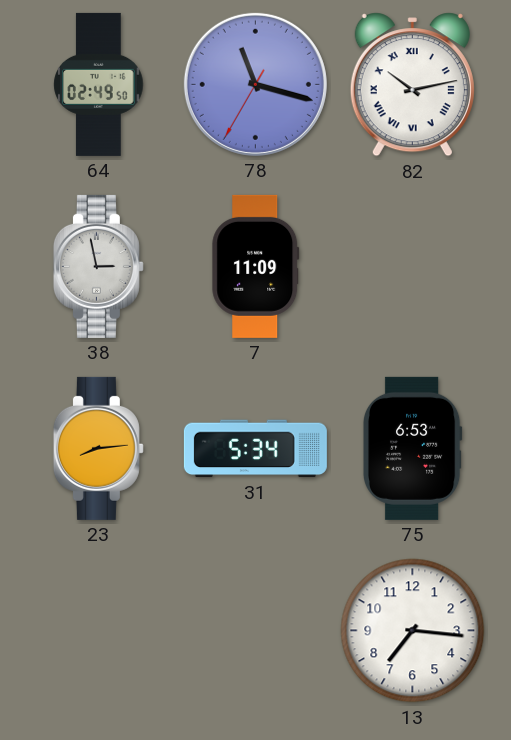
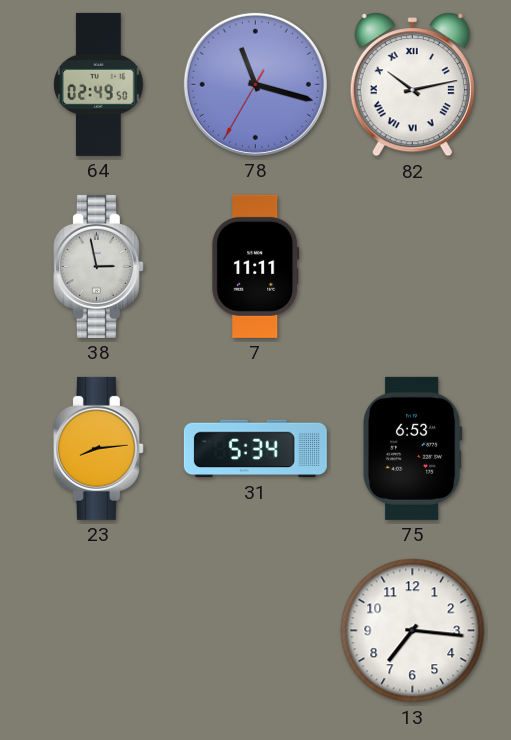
7: 11:09 -> 11:11
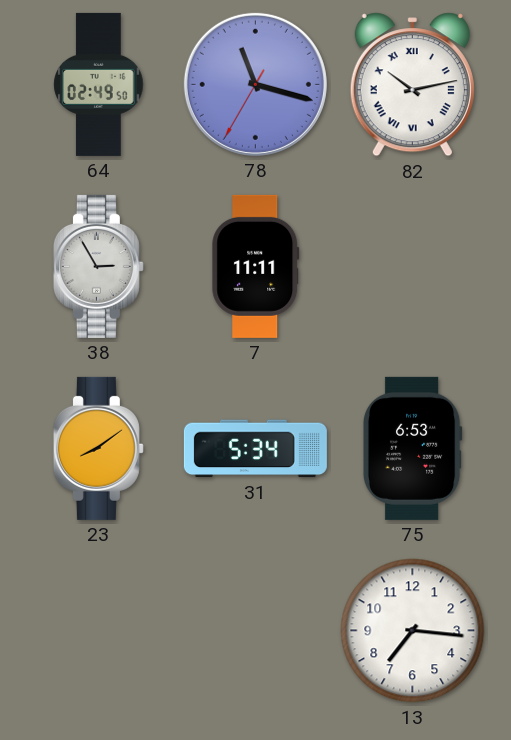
38: 2:58 -> 2:55
23: 8:14 -> 8:09
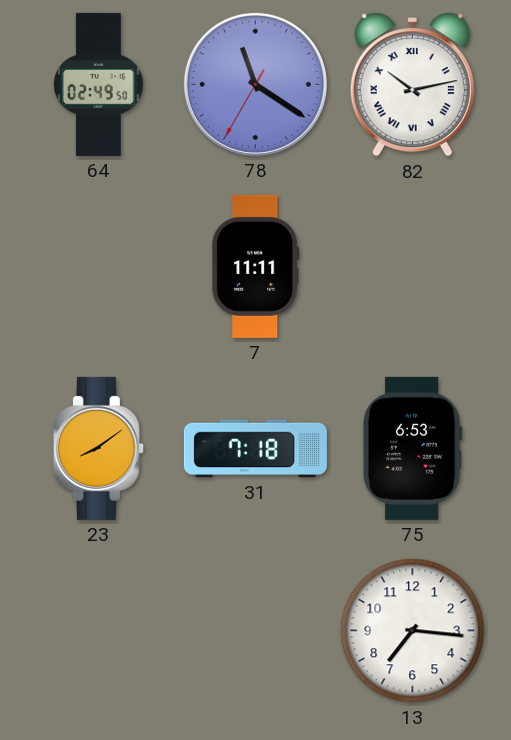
78: 11:17 -> 11:20
38: 2:55 -> none
31: 5:34 -> 7:18
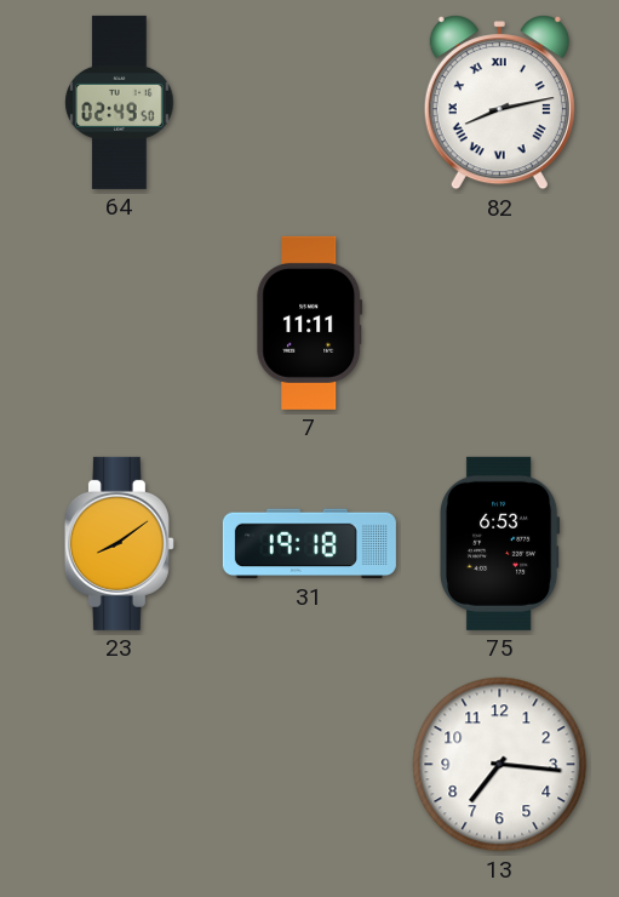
78: 11:20 -> none
82: 10:13 -> 8:13
31: 7:18 -> 19:18
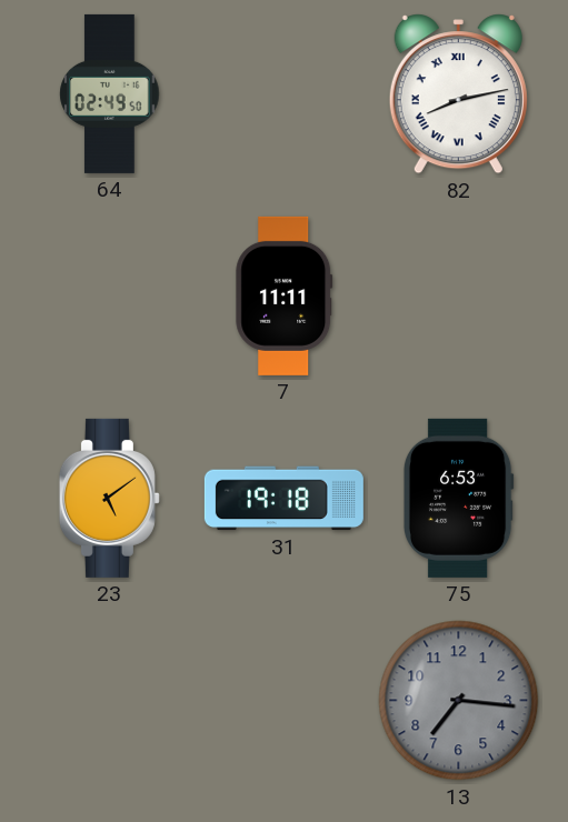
23: 8:09 -> 5:09
13 dial: white -> grey
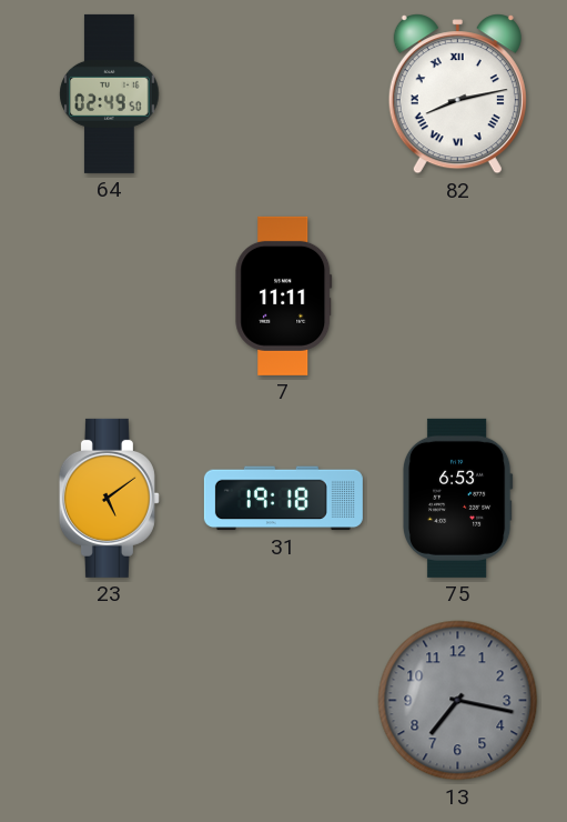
13: 7:16 -> 7:17
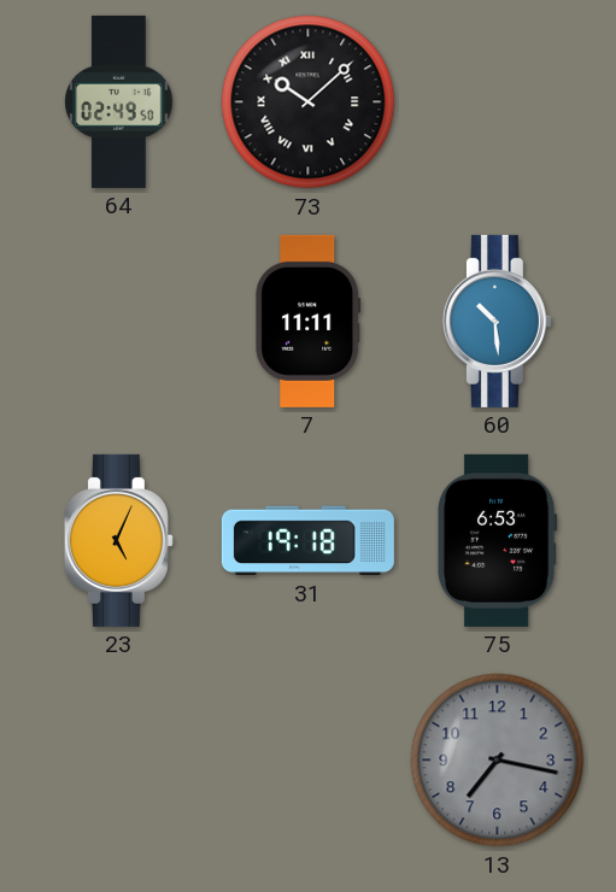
73: none -> 10:08
82: 8:13 -> none
60: none -> 10:29
23: 5:09 -> 5:04
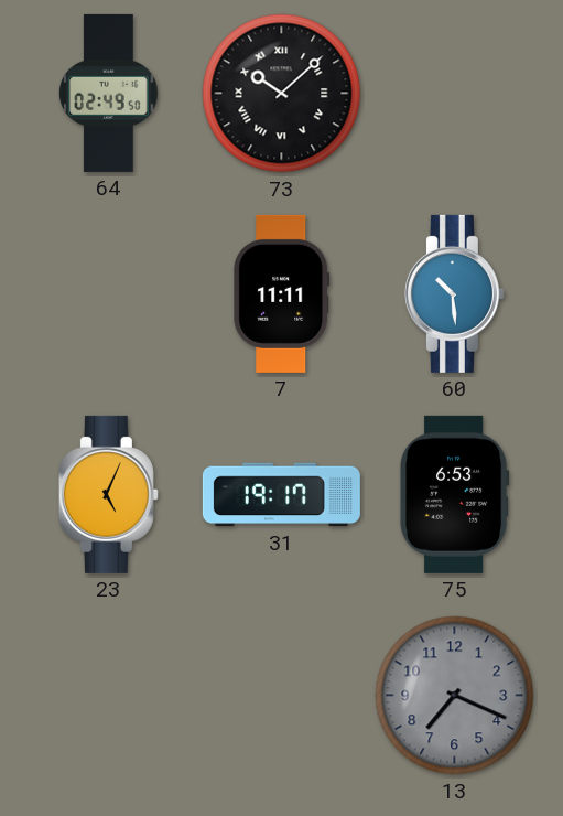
31: 19:18 -> 19:17
13: 7:17 -> 7:19
